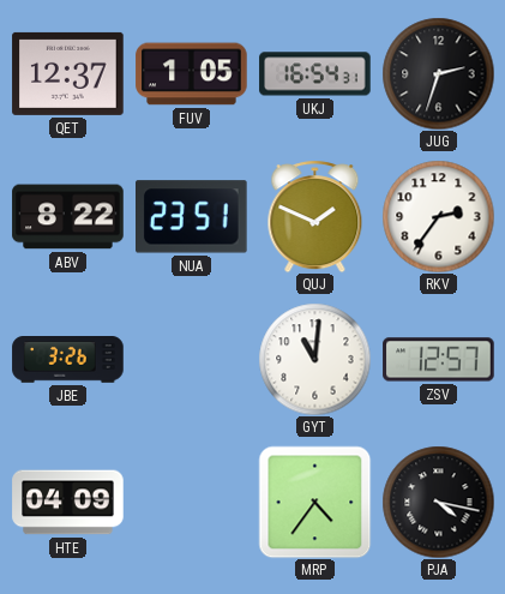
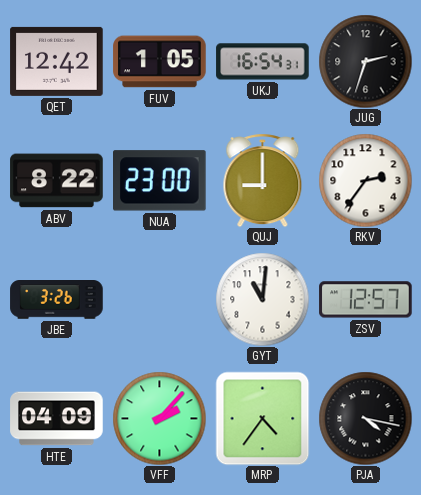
QET: 12:37 -> 12:42
NUA: 23:51 -> 23:00
QUJ: 1:49 -> 9:00
VFF: none -> 2:07
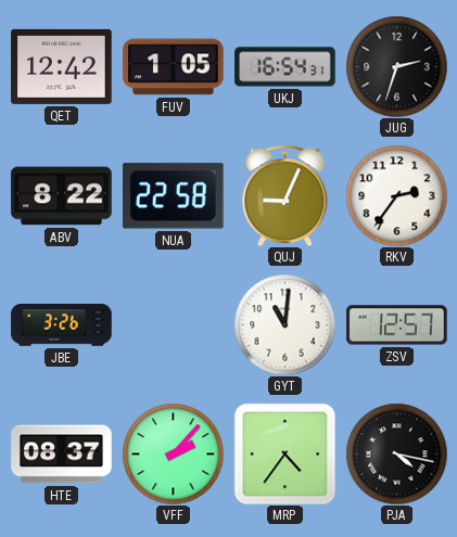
NUA: 23:00 -> 22:58
QUJ: 9:00 -> 9:04
HTE: 04:09 -> 08:37
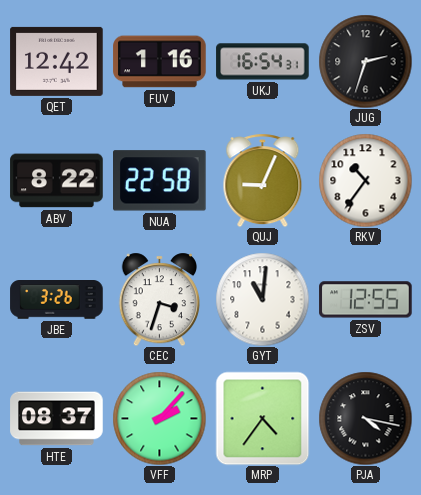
FUV: 1:05 -> 1:16
RKV: 2:36 -> 10:36
CEC: none -> 3:33
ZSV: 12:57 -> 12:55
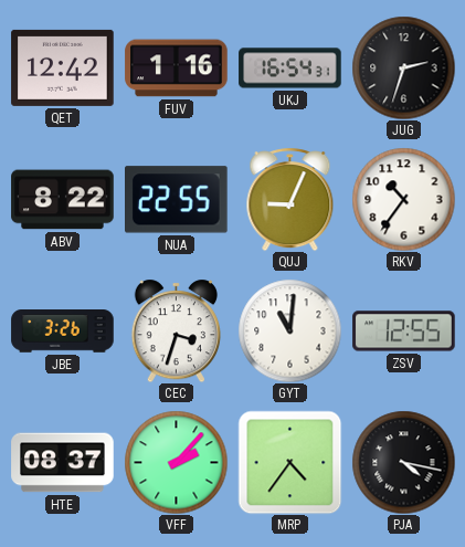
NUA: 22:58 -> 22:55
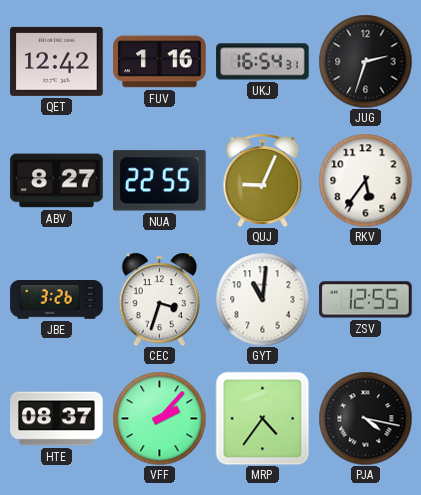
ABV: 8:22 -> 8:27
RKV: 10:36 -> 5:36
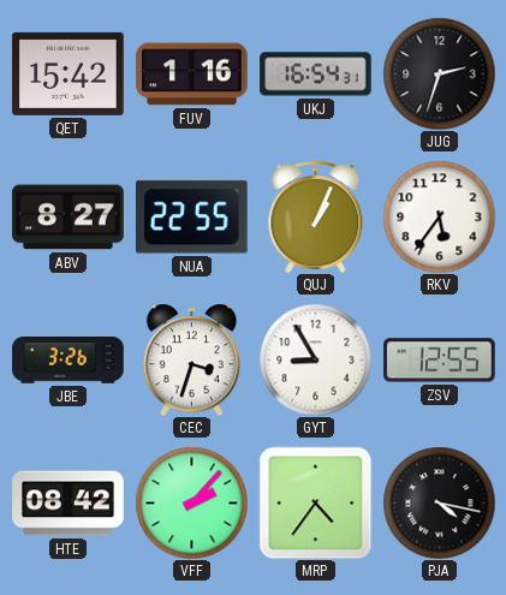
QET: 12:42 -> 15:42
QUJ: 9:04 -> 1:04
GYT: 11:01 -> 8:55
HTE: 08:37 -> 08:42
